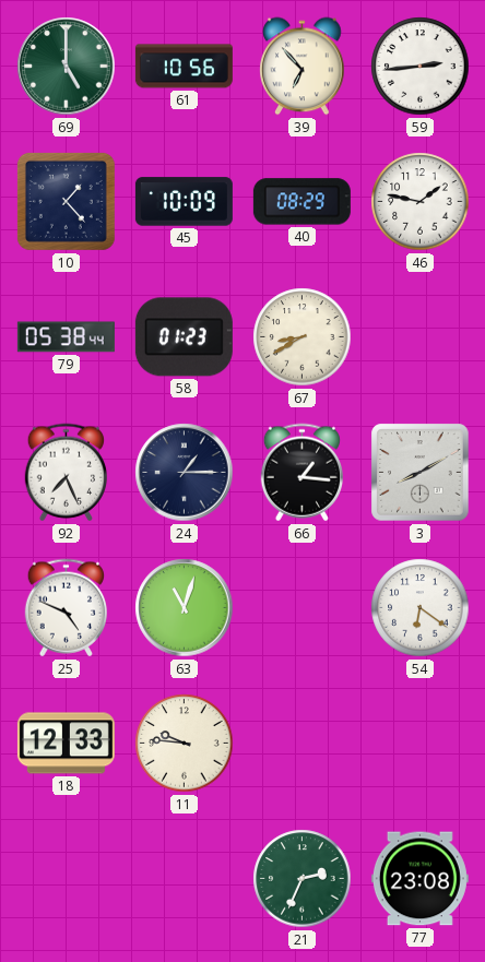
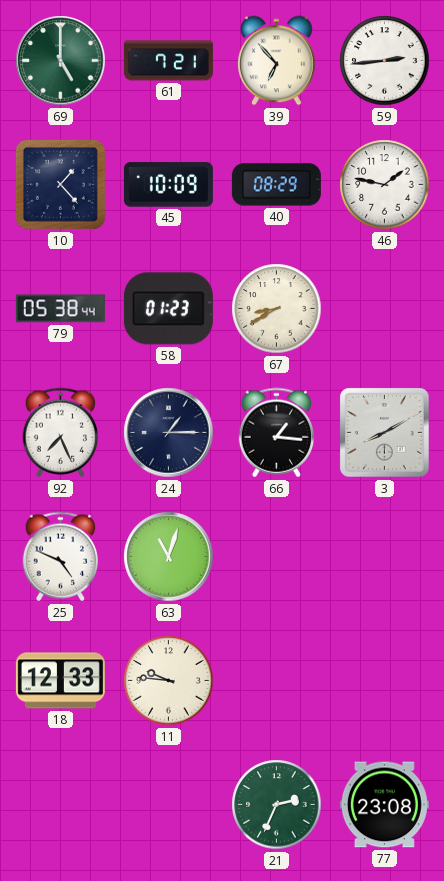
61: 10:56 -> 7:21
54: 6:21 -> none
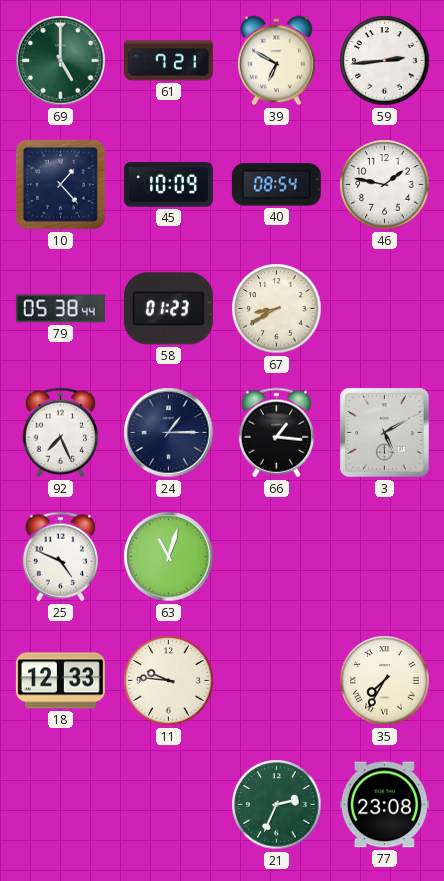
39: 6:53 -> 6:50
40: 08:29 -> 08:54
3: 8:10 -> 5:10
35: none -> 7:35
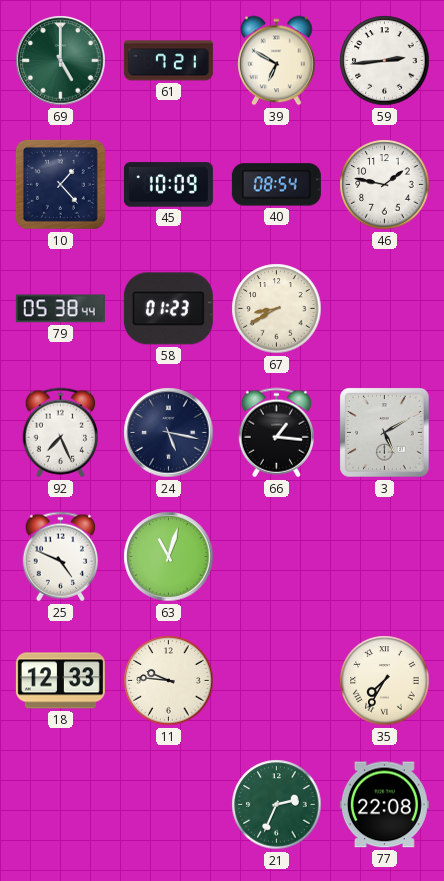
24: 1:15 -> 5:17
77: 23:08 -> 22:08
